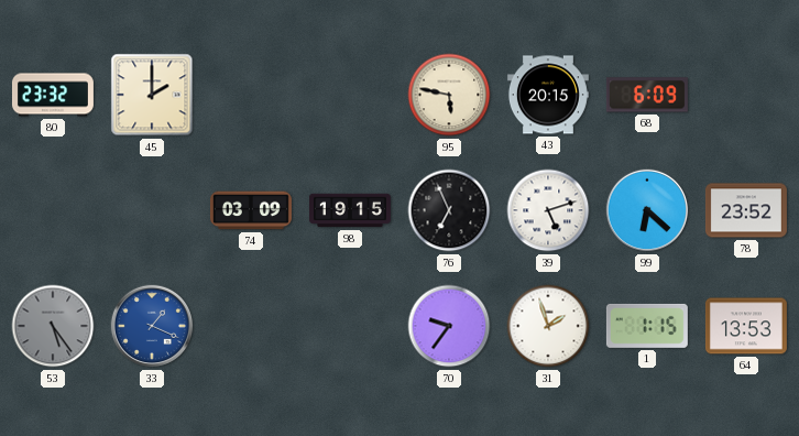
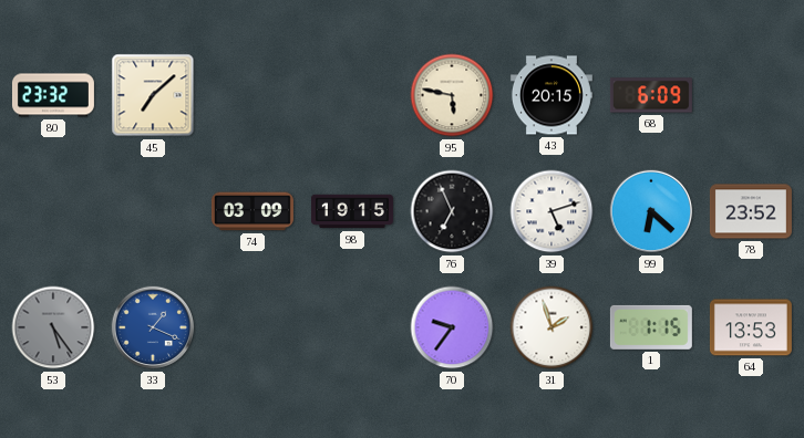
45: 2:00 -> 7:08
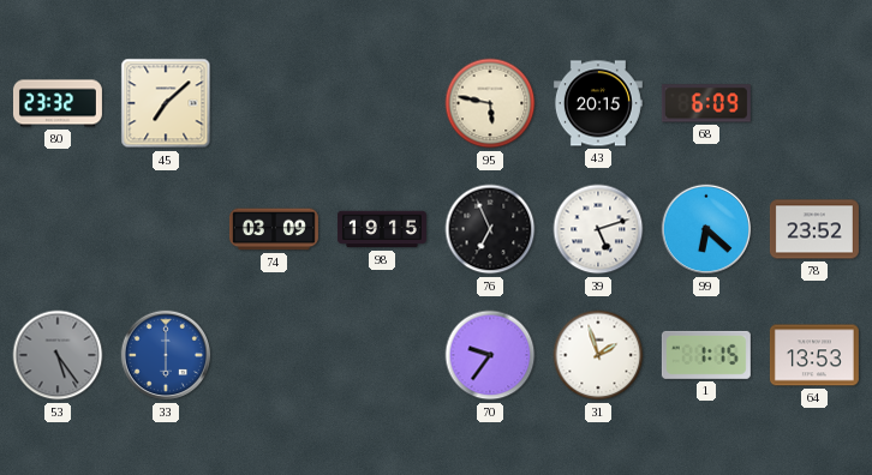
33: 1:19 -> 6:00
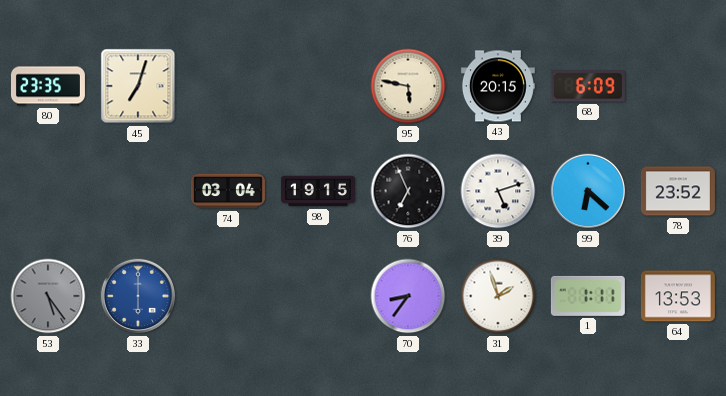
80: 23:32 -> 23:35
45: 7:08 -> 7:03
74: 03:09 -> 03:04
70: 9:36 -> 8:36
1: 1:15 -> 1:11
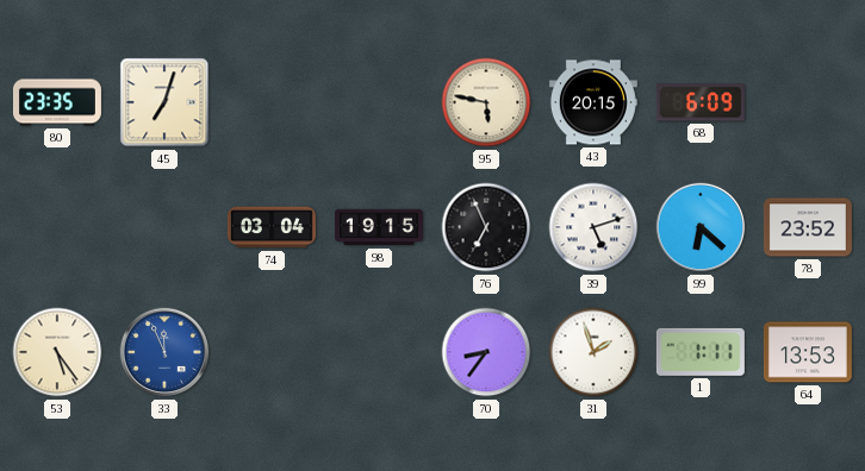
53 dial: grey -> cream
33: 6:00 -> 11:56
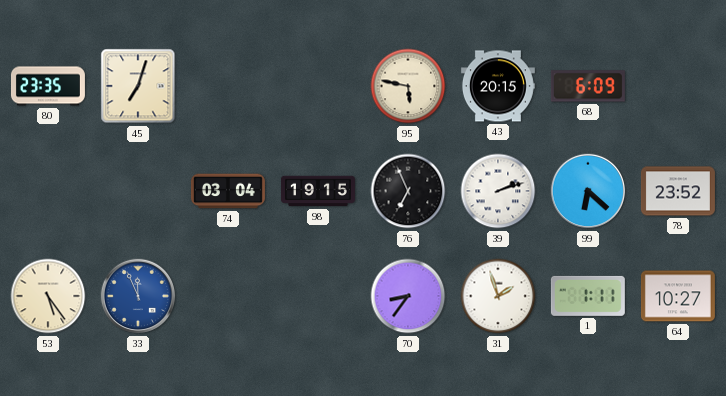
39: 5:12 -> 2:12
64: 13:53 -> 10:27
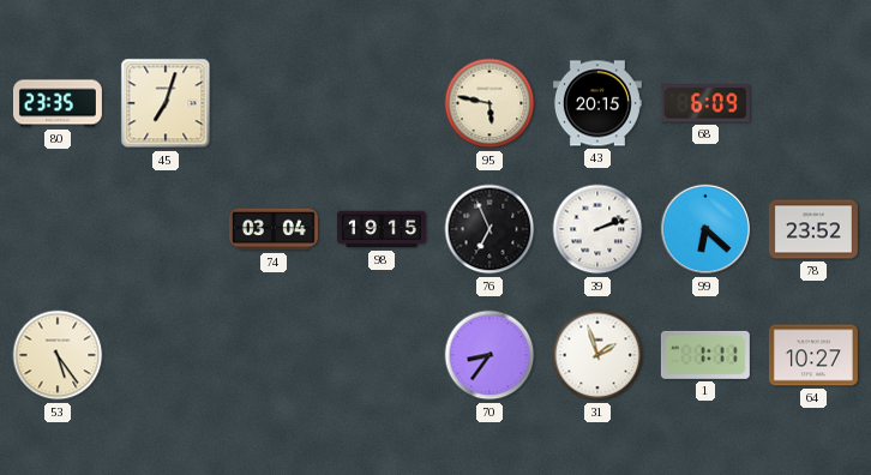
33: 11:56 -> none
